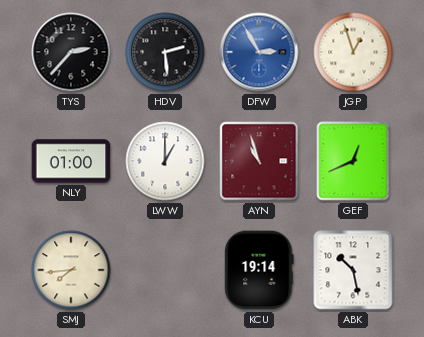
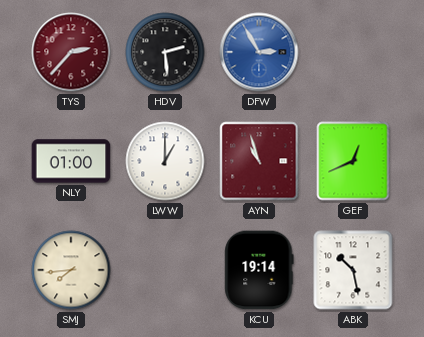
TYS dial: black -> burgundy
JGP: 12:57 -> none
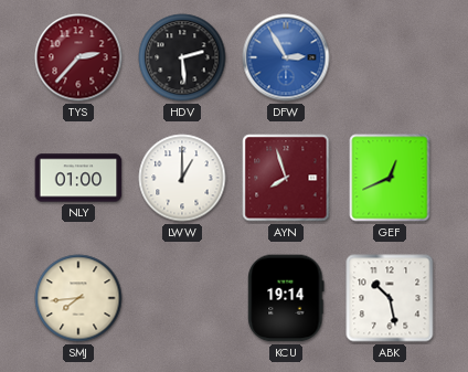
AYN: 10:57 -> 7:57
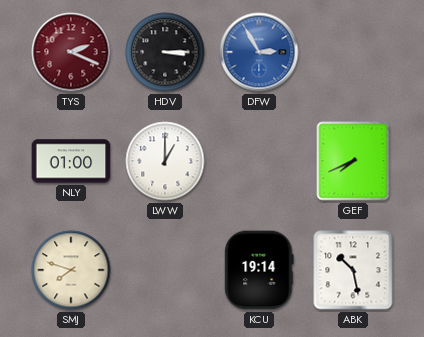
TYS: 2:37 -> 2:19
HDV: 2:29 -> 3:15
AYN: 7:57 -> none
GEF: 12:41 -> 7:41
SMJ: 7:44 -> 7:48
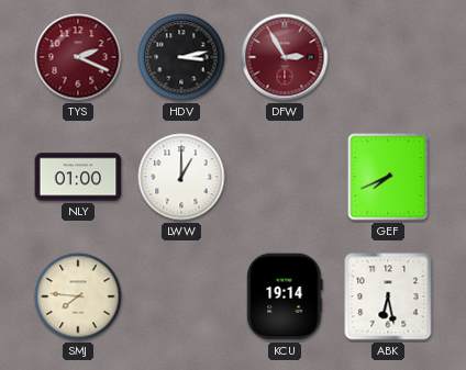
HDV: 3:15 -> 3:13
DFW dial: blue -> burgundy
SMJ: 7:48 -> 7:46
ABK: 10:28 -> 6:28
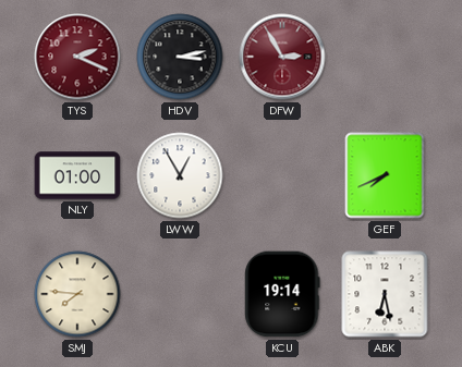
LWW: 1:00 -> 12:55
